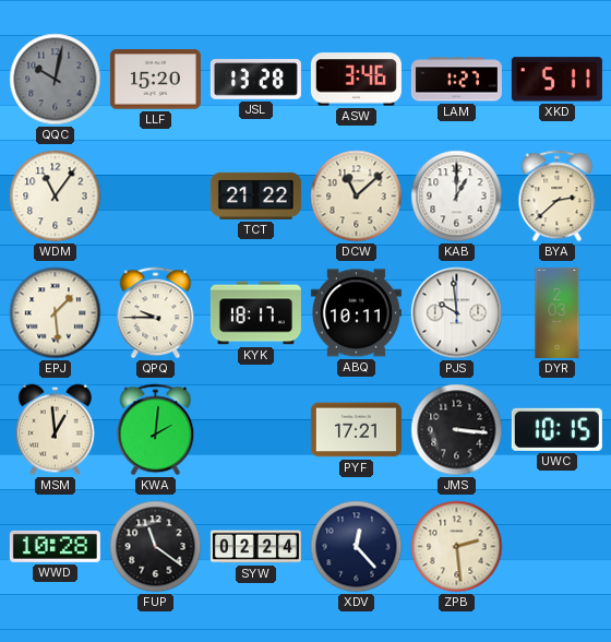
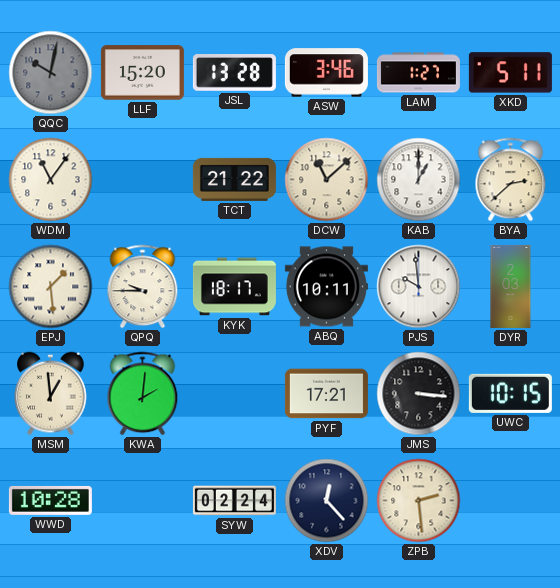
FUP: 11:21 -> none
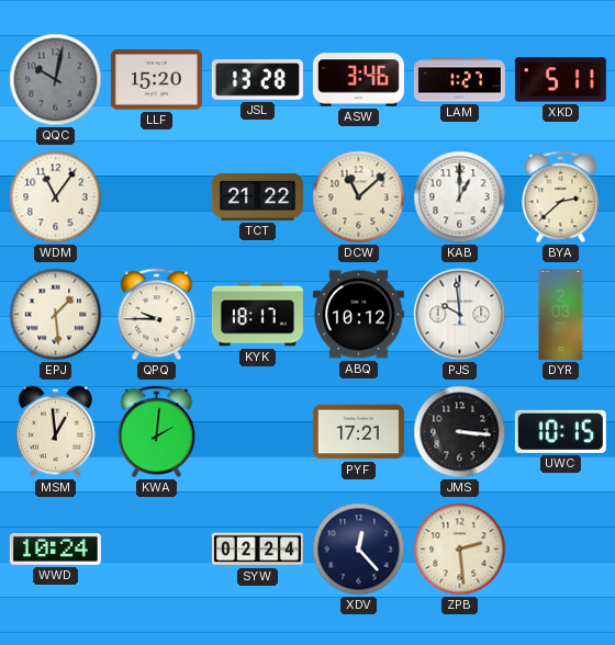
ABQ: 10:11 -> 10:12
WWD: 10:28 -> 10:24
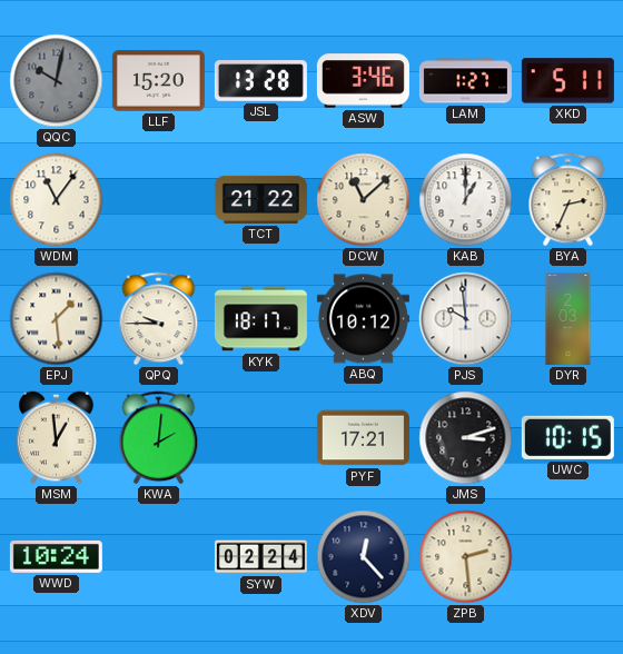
BYA: 2:38 -> 2:34
JMS: 3:16 -> 3:12
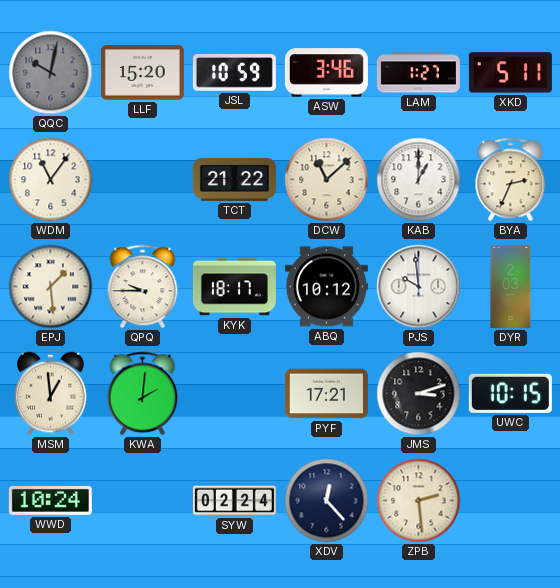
JSL: 13:28 -> 10:59
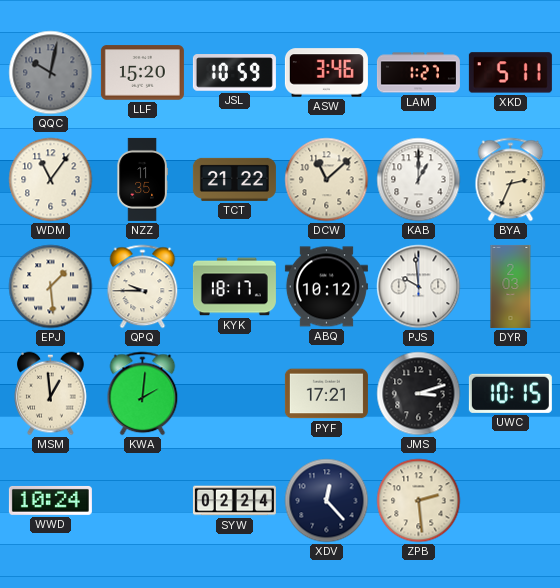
NZZ: none -> 11:35
